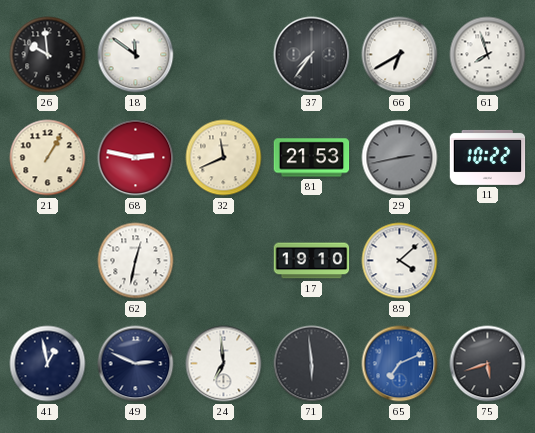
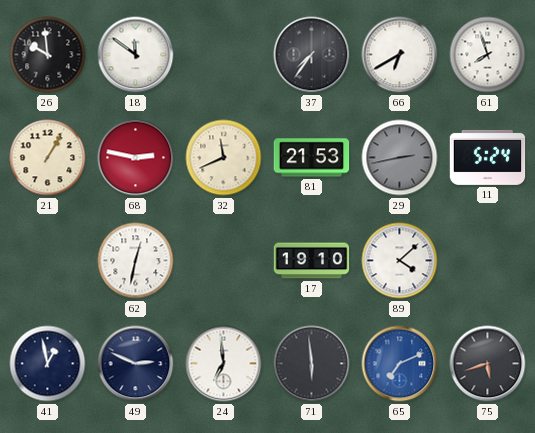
11: 10:22 -> 5:24
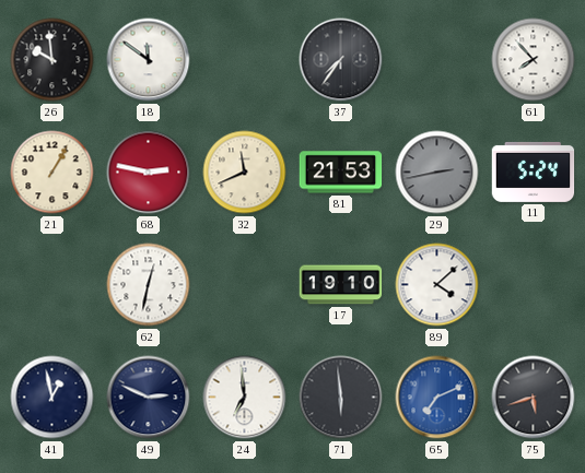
66: 6:40 -> none
61: 7:57 -> 7:53
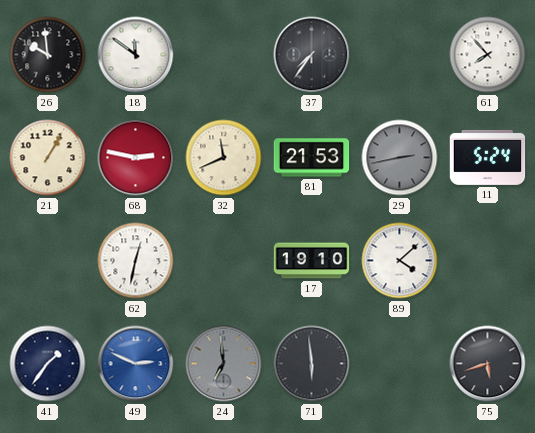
41: 12:58 -> 1:36
49 dial: navy -> blue
24 dial: white -> grey
65: 7:11 -> none
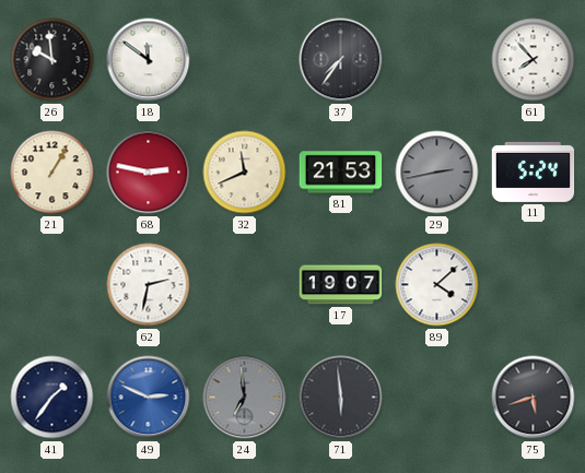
62: 12:32 -> 2:32
17: 19:10 -> 19:07
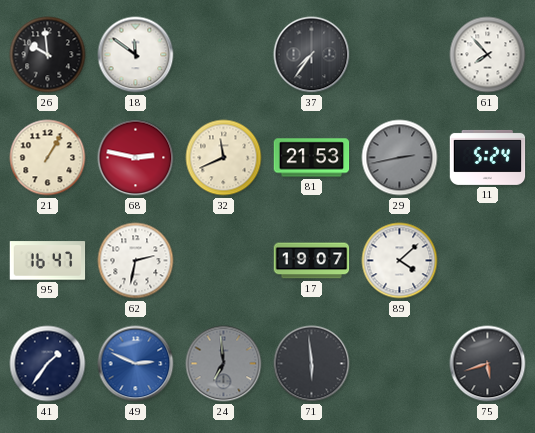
95: none -> 16:47
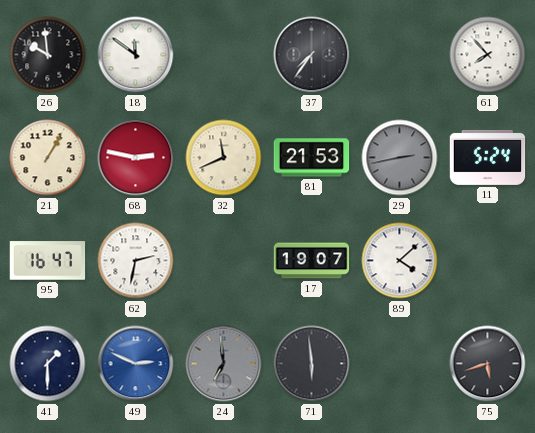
41: 1:36 -> 1:30
